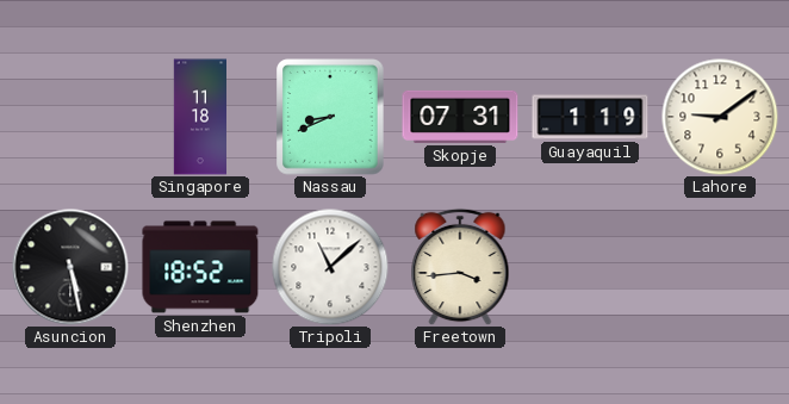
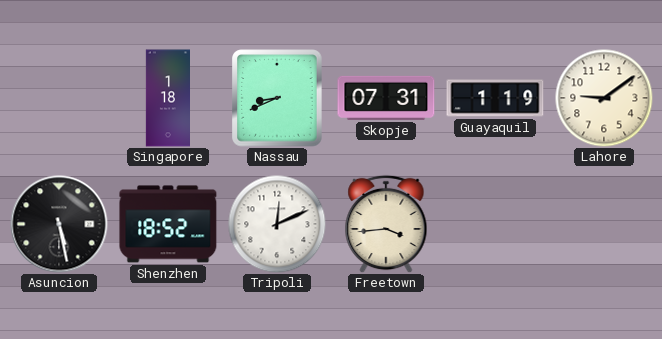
Singapore: 11:18 -> 1:18
Tripoli: 11:08 -> 12:11
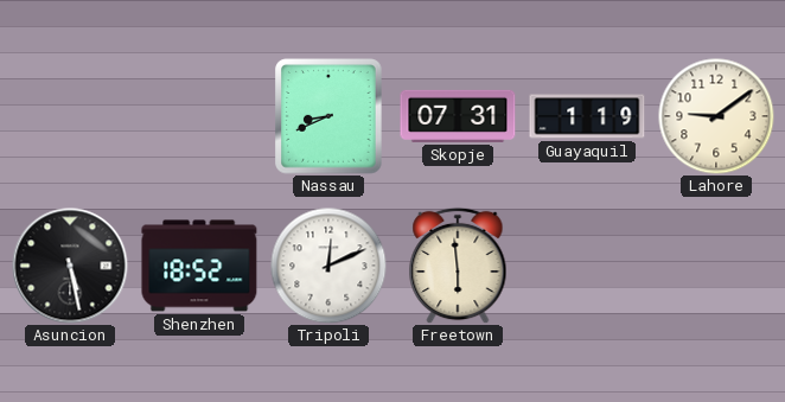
Singapore: 1:18 -> none
Freetown: 3:44 -> 5:59
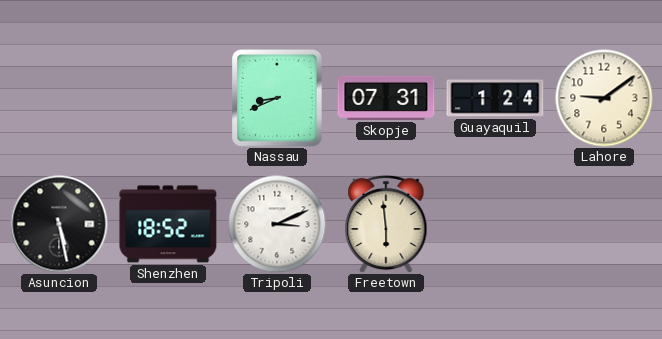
Guayaquil: 1:19 -> 1:24
Tripoli: 12:11 -> 3:11
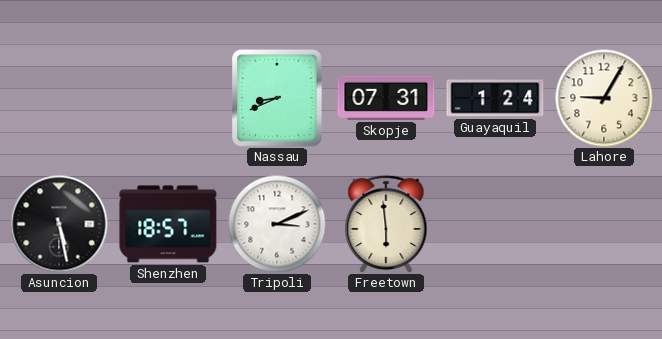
Lahore: 9:09 -> 9:05
Shenzhen: 18:52 -> 18:57
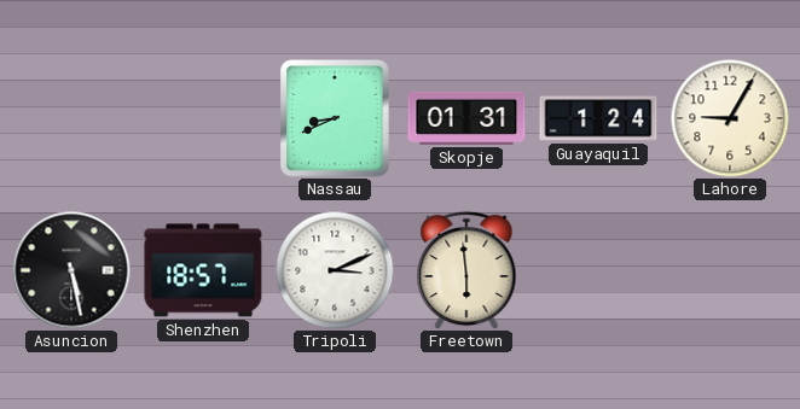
Skopje: 07:31 -> 01:31
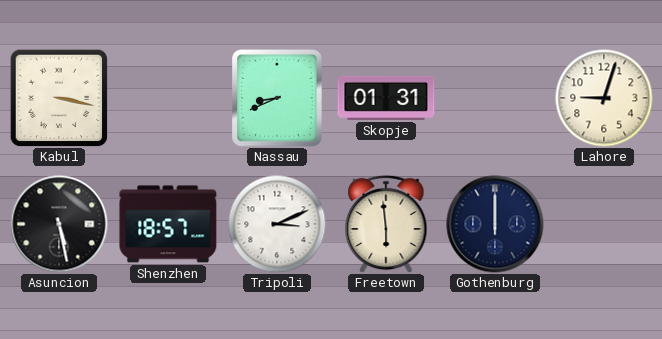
Kabul: none -> 3:17
Guayaquil: 1:24 -> none
Lahore: 9:05 -> 9:03
Gothenburg: none -> 12:00
